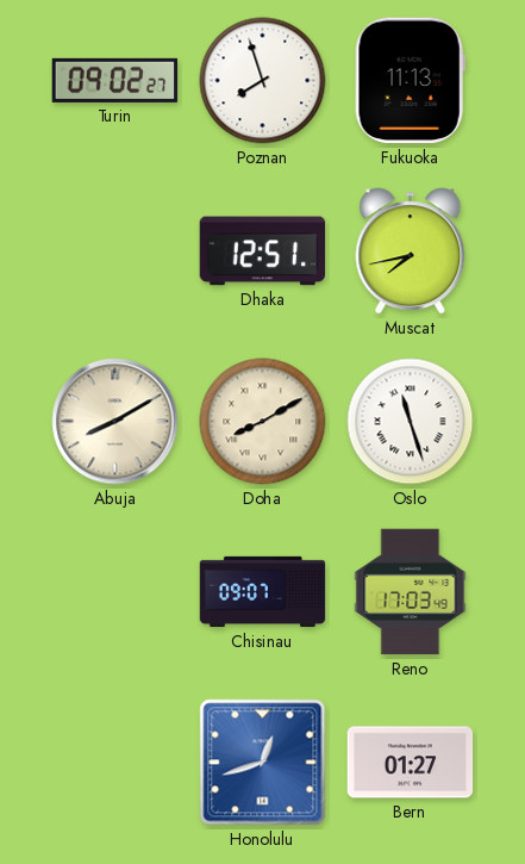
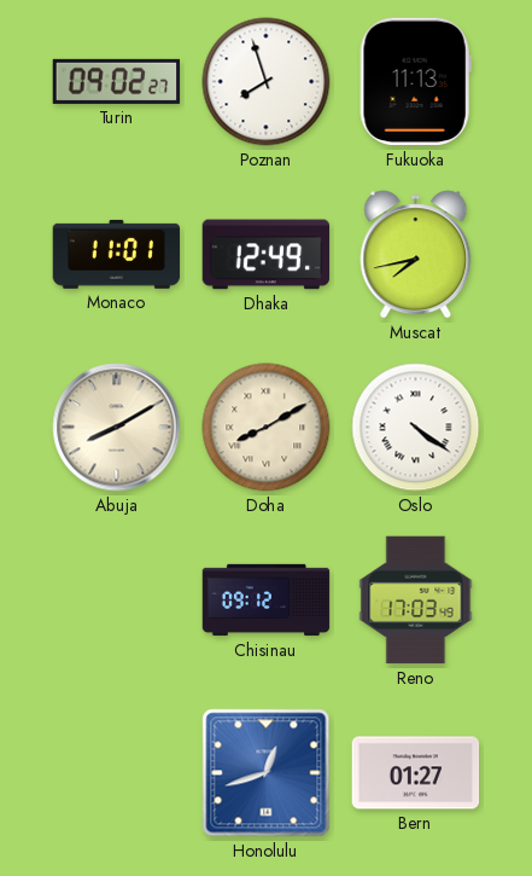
Monaco: none -> 11:01
Dhaka: 12:51 -> 12:49
Oslo: 11:27 -> 4:21
Chisinau: 09:07 -> 09:12
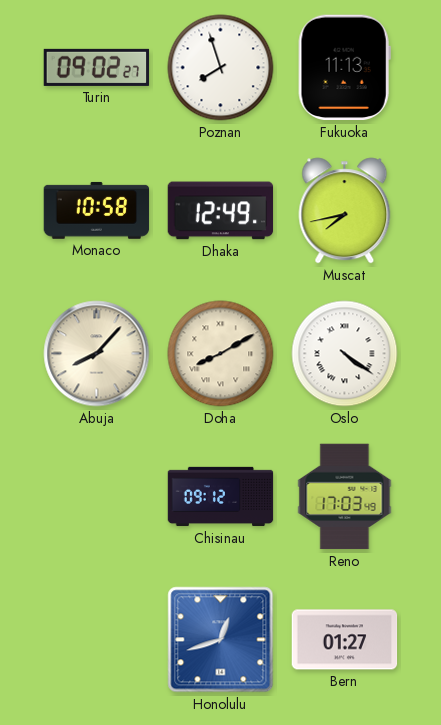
Monaco: 11:01 -> 10:58
Abuja: 8:10 -> 8:07
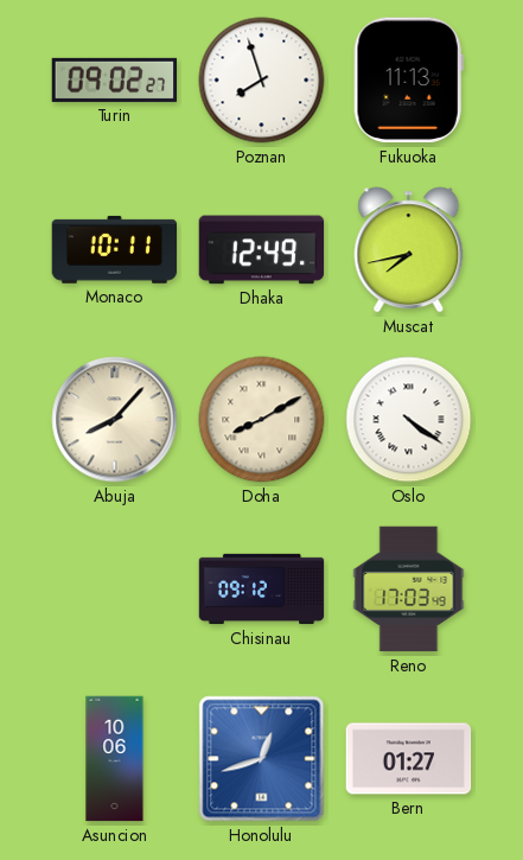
Monaco: 10:58 -> 10:11
Asuncion: none -> 10:06
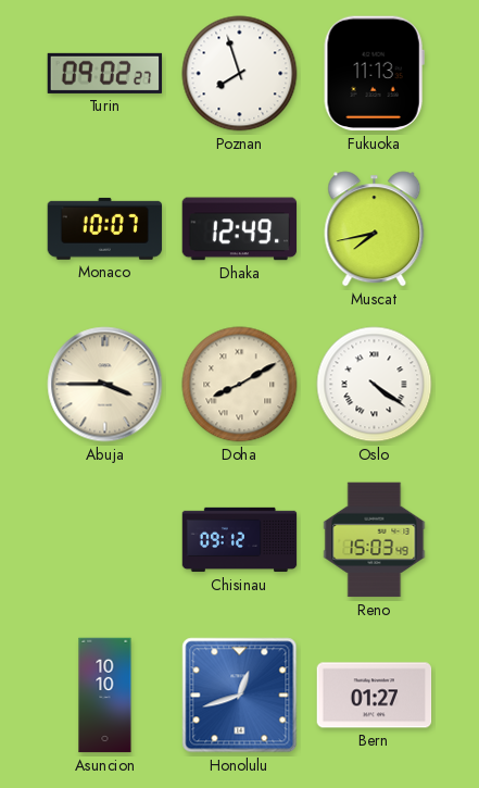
Monaco: 10:11 -> 10:07
Abuja: 8:07 -> 3:45
Reno: 17:03 -> 15:03
Asuncion: 10:06 -> 10:10
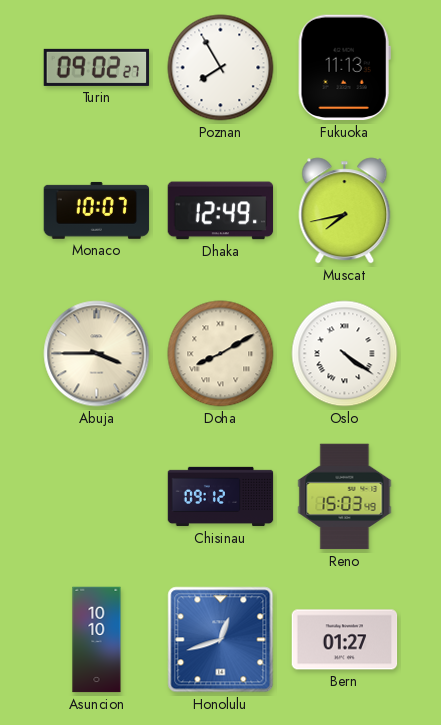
Poznan: 7:57 -> 7:55
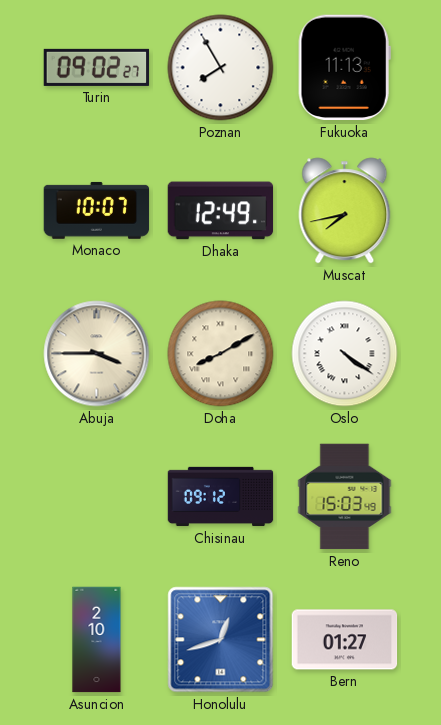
Asuncion: 10:10 -> 2:10
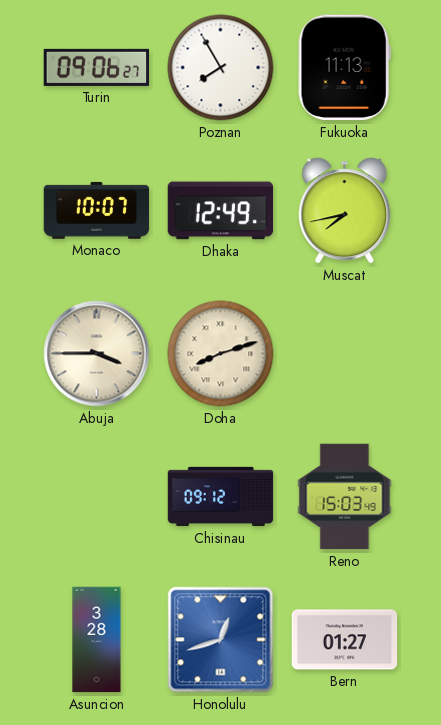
Turin: 09:02 -> 09:06
Doha: 8:10 -> 8:12
Oslo: 4:21 -> none
Asuncion: 2:10 -> 3:28
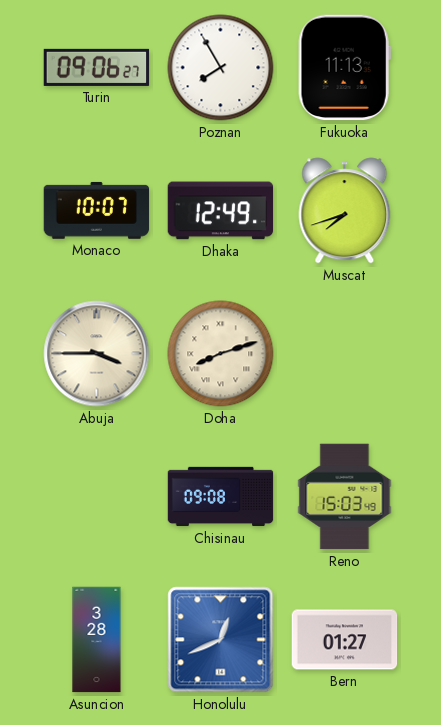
Muscat: 7:43 -> 7:42
Chisinau: 09:12 -> 09:08
Honolulu: 12:42 -> 12:41
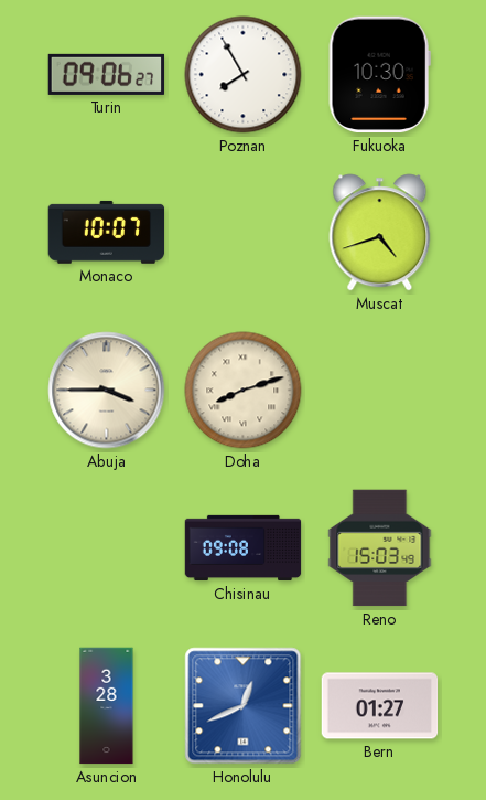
Fukuoka: 11:13 -> 10:30
Dhaka: 12:49 -> none
Muscat: 7:42 -> 4:42
